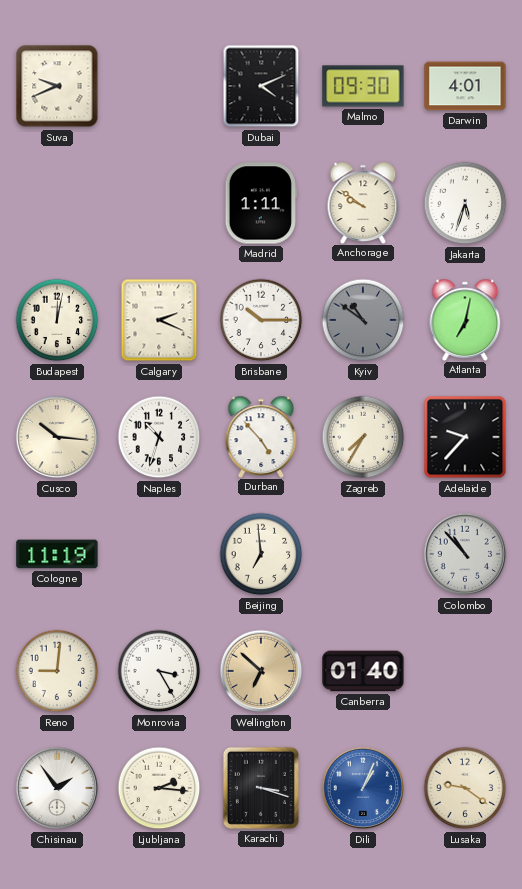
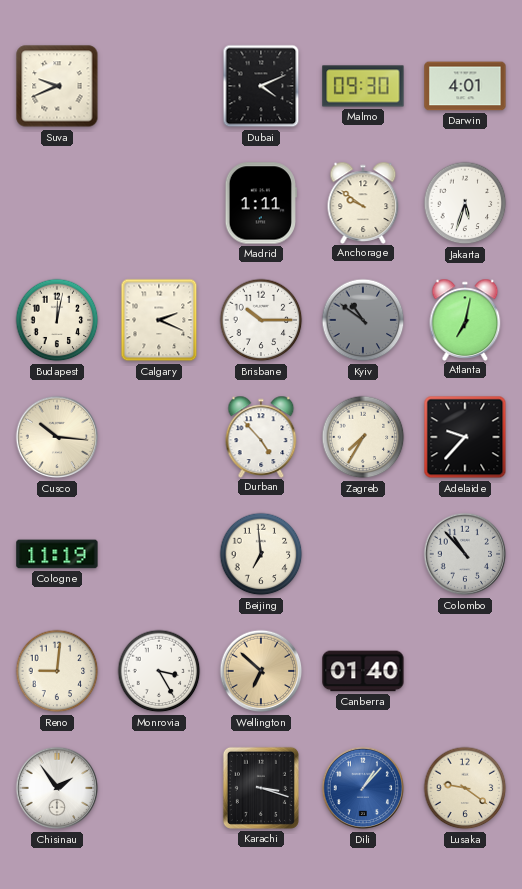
Naples: 10:33 -> none
Ljubljana: 2:16 -> none
Dili: 1:04 -> 1:07
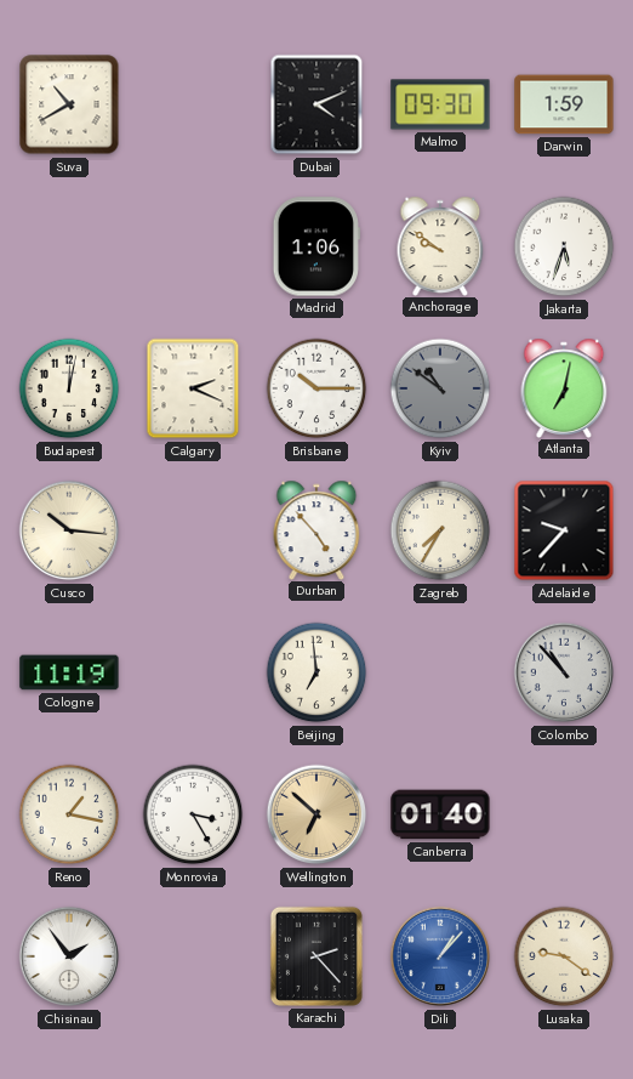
Suva: 9:41 -> 10:40
Darwin: 4:01 -> 1:59
Madrid: 1:11 -> 1:06
Reno: 9:01 -> 1:17
Karachi: 3:18 -> 2:23
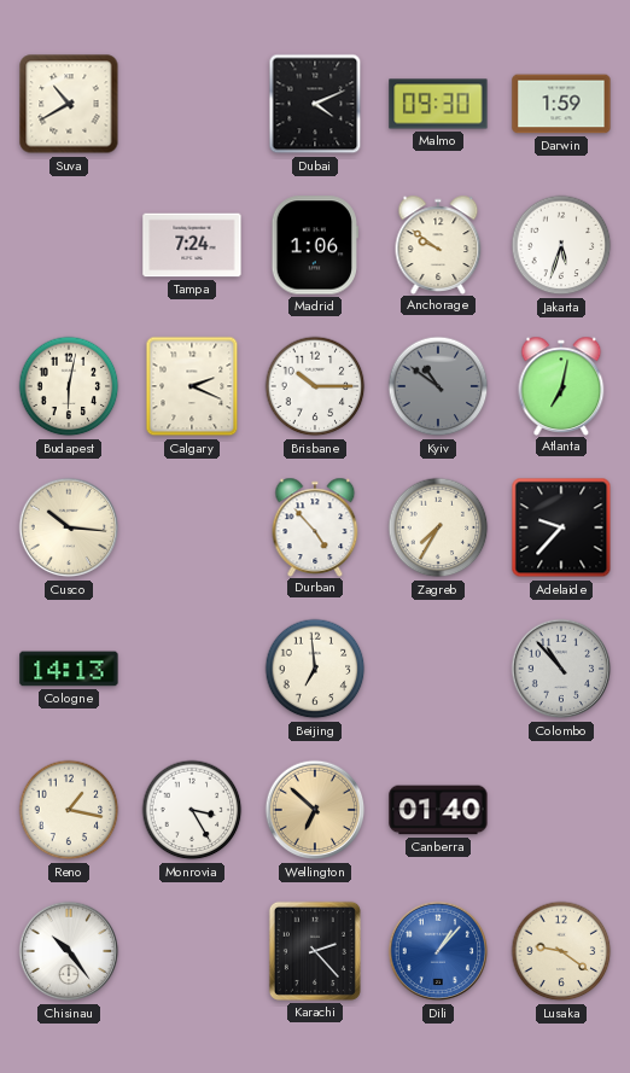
Tampa: none -> 7:24
Budapest: 12:02 -> 6:02
Cologne: 11:19 -> 14:13
Chisinau: 1:54 -> 10:24
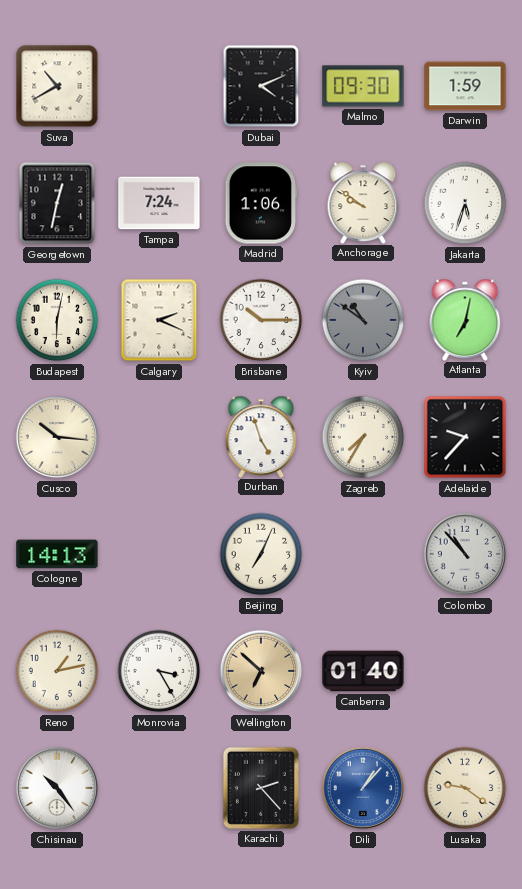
Georgetown: none -> 12:32
Durban: 4:53 -> 4:57
Beijing: 6:59 -> 7:04
Reno: 1:17 -> 1:13
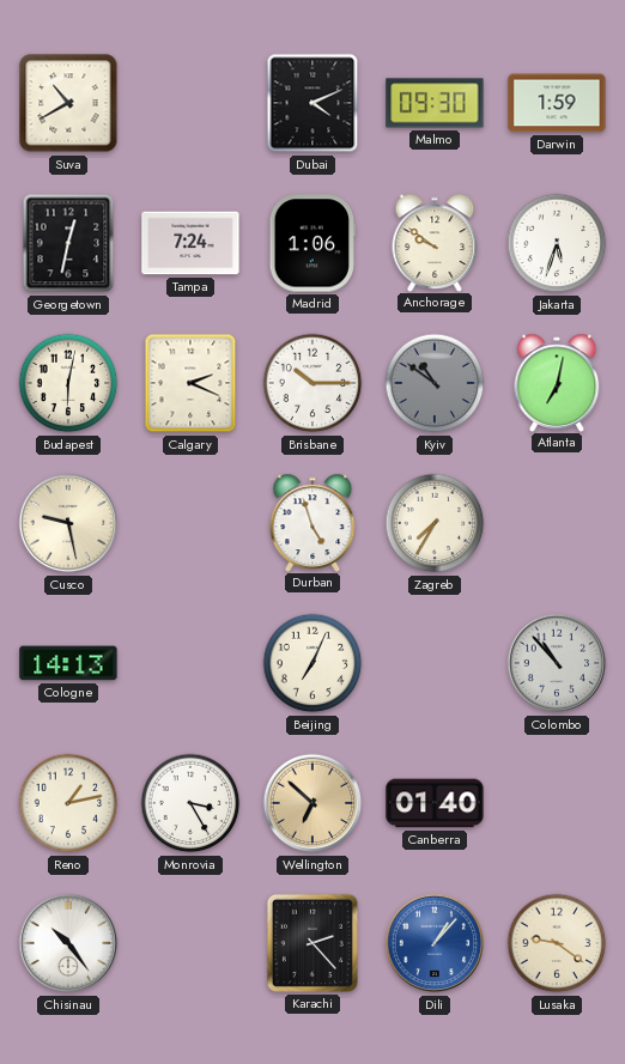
Cusco: 10:16 -> 9:28
Adelaide: 9:37 -> none
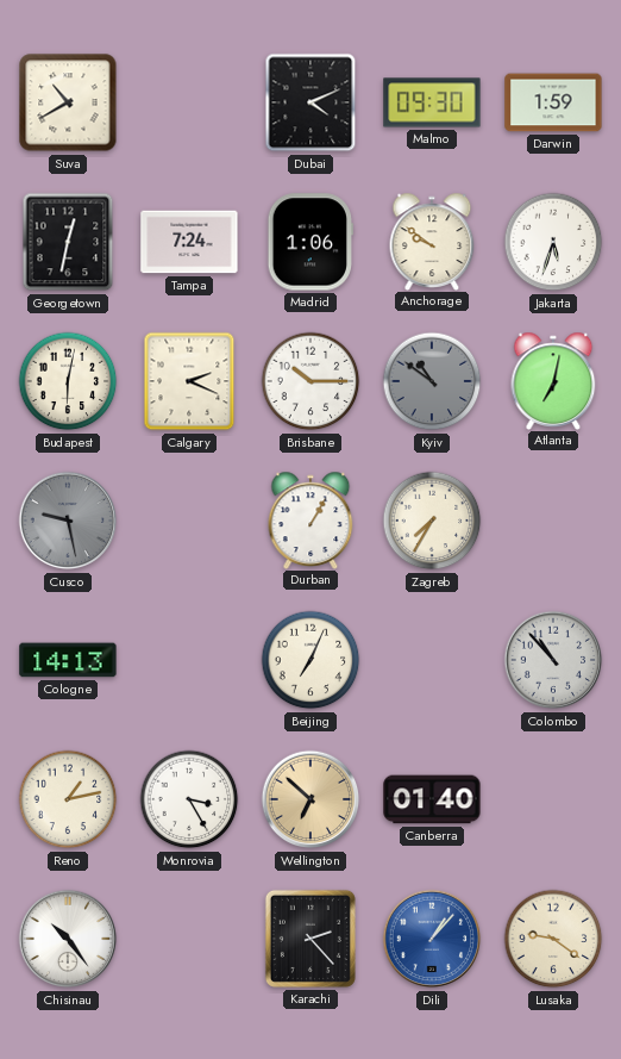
Cusco dial: cream -> grey
Durban: 4:57 -> 1:05
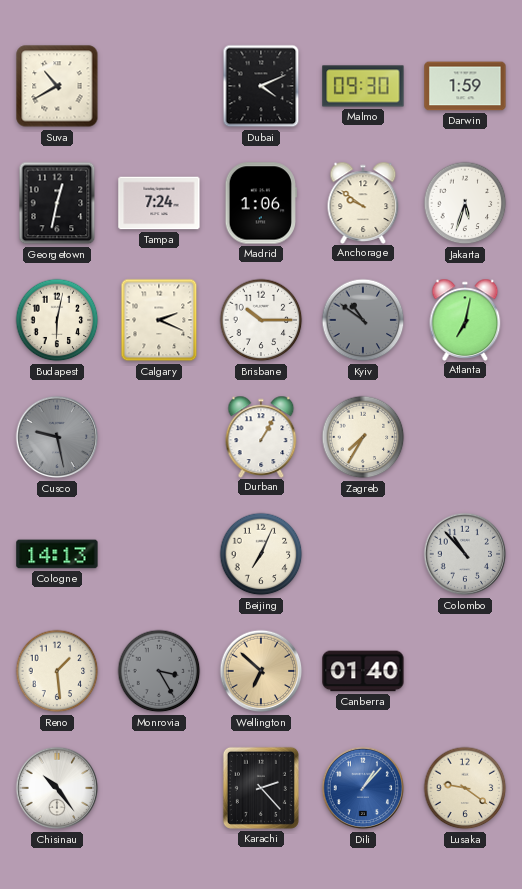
Reno: 1:13 -> 1:29
Monrovia dial: white -> grey
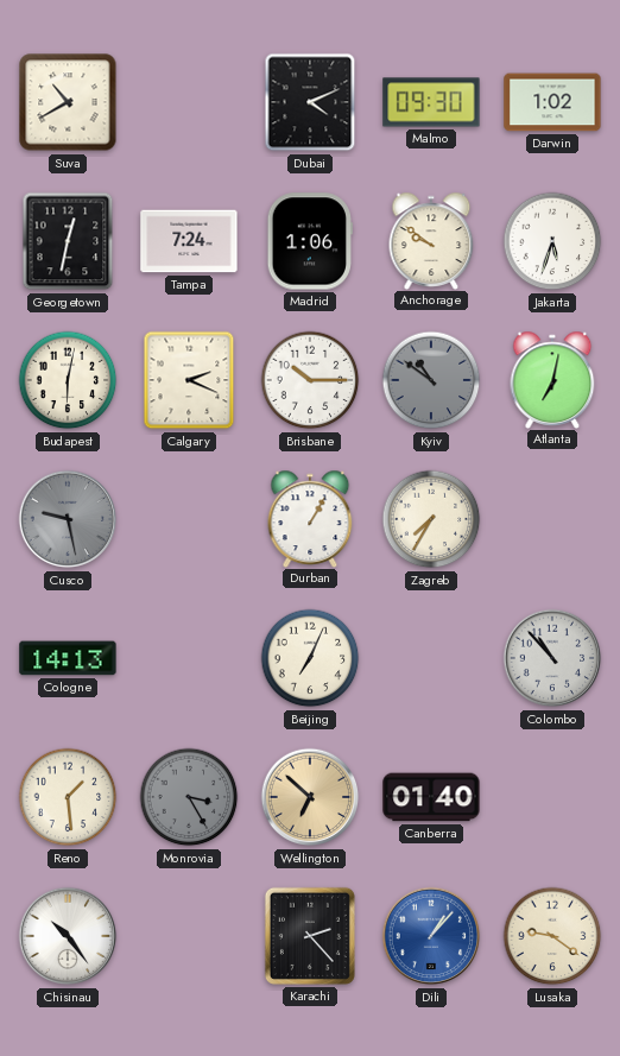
Darwin: 1:59 -> 1:02
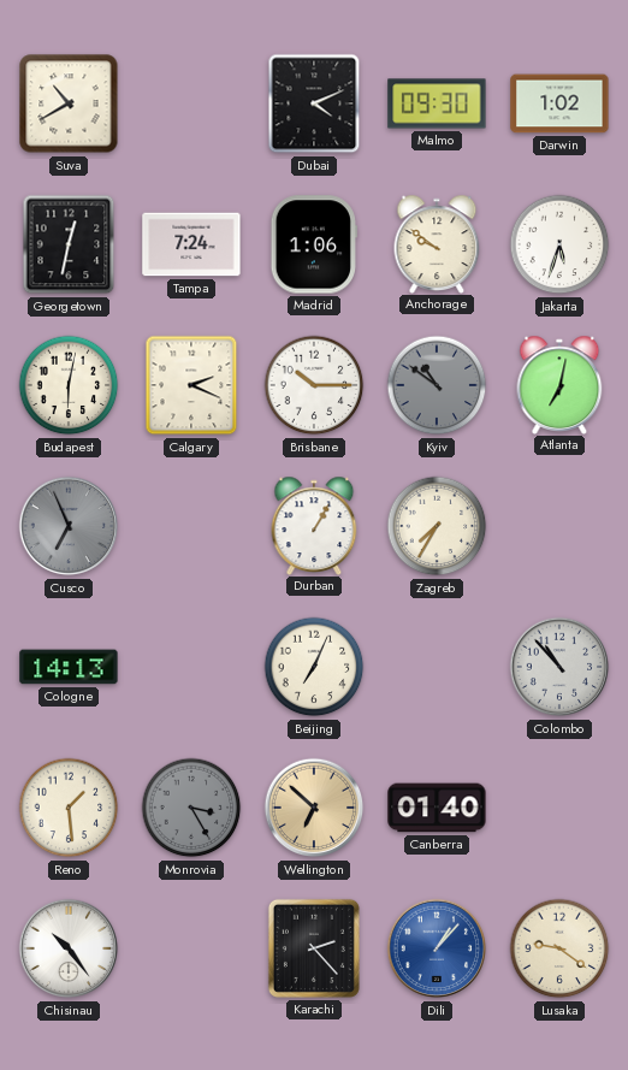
Cusco: 9:28 -> 6:56
